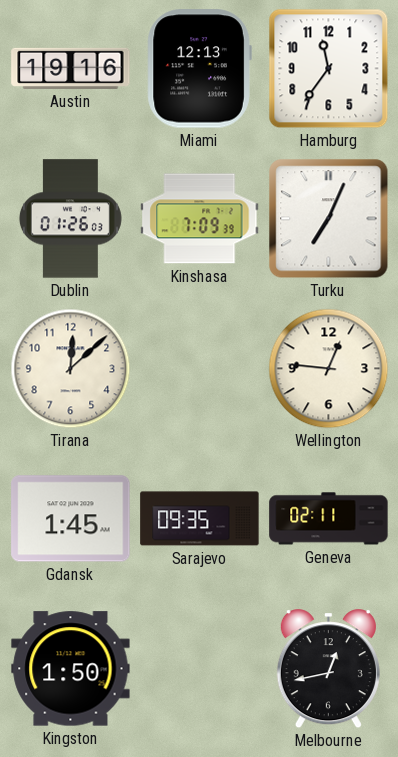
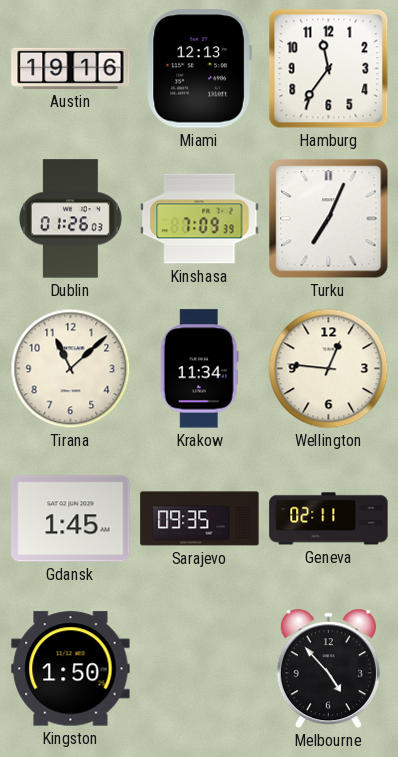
Tirana: 12:08 -> 11:08
Krakow: none -> 11:34
Melbourne: 12:43 -> 4:53
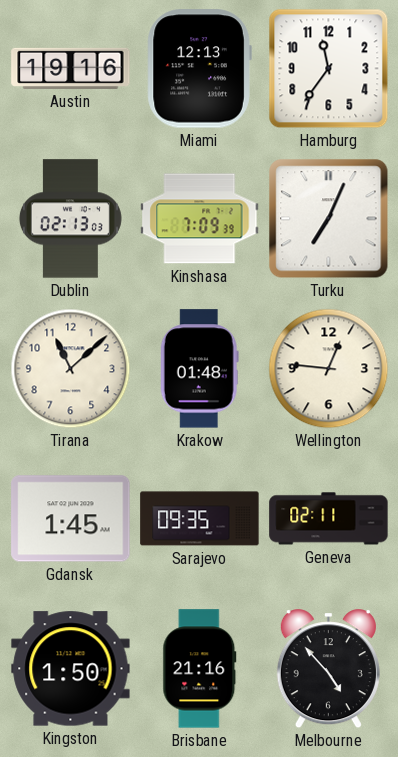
Dublin: 01:26 -> 02:13
Krakow: 11:34 -> 01:48
Brisbane: none -> 21:16
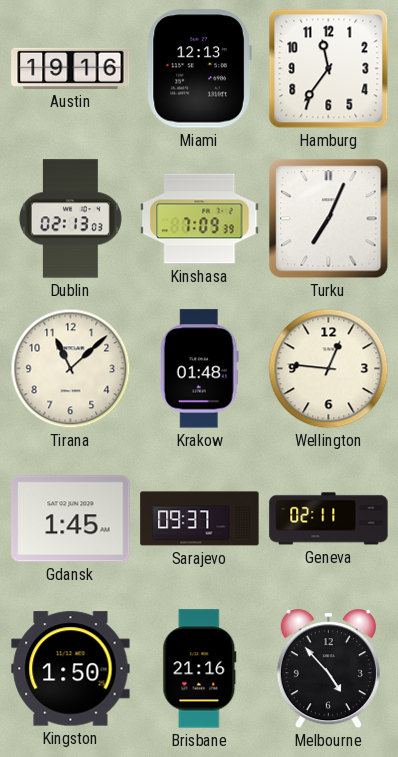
Sarajevo: 09:35 -> 09:37
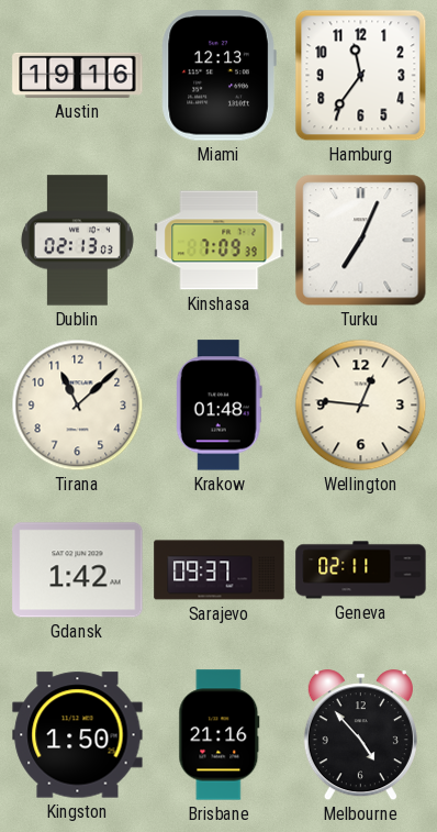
Gdansk: 1:45 -> 1:42
